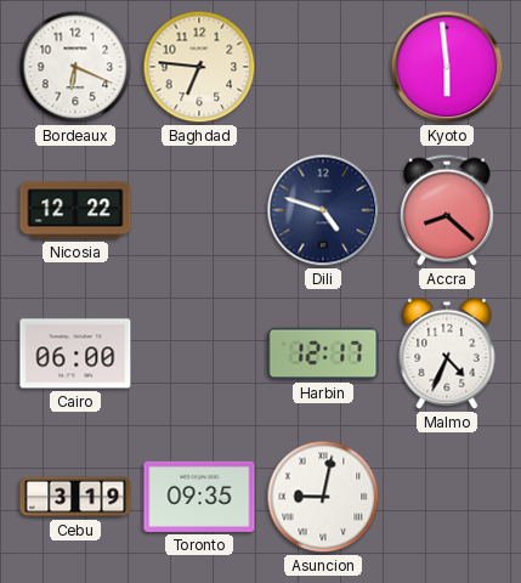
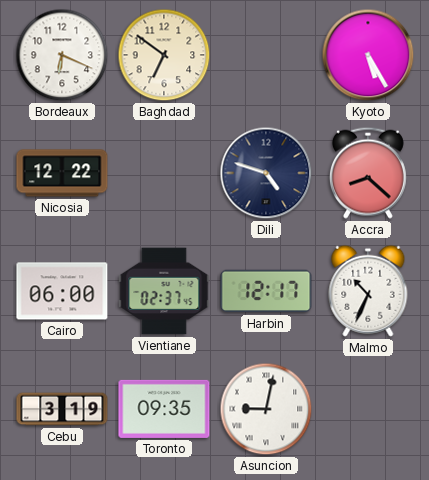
Baghdad: 6:46 -> 6:51
Kyoto: 5:59 -> 5:25
Vientiane: none -> 02:37
Malmo: 4:34 -> 10:34
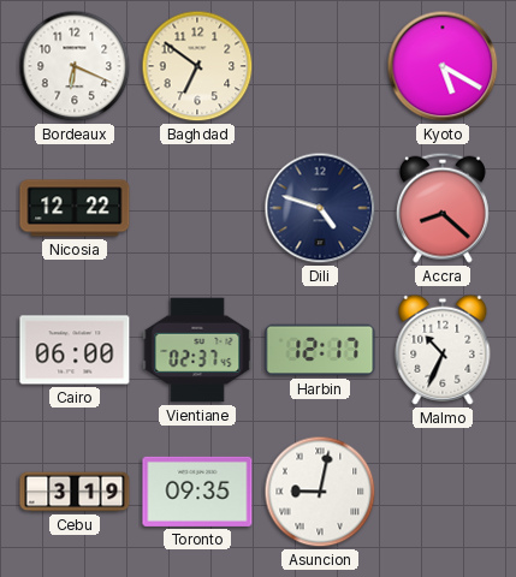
Kyoto: 5:25 -> 5:20
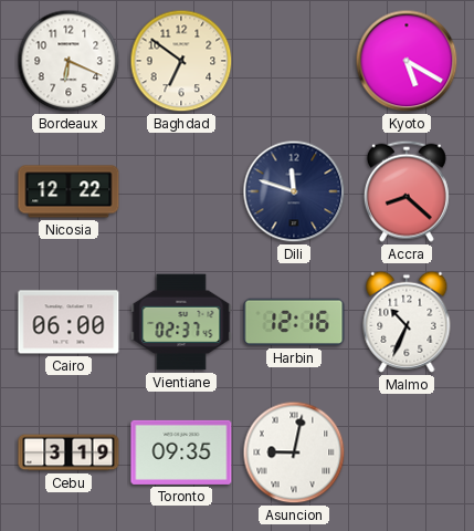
Dili: 4:48 -> 11:48
Harbin: 12:17 -> 12:16
